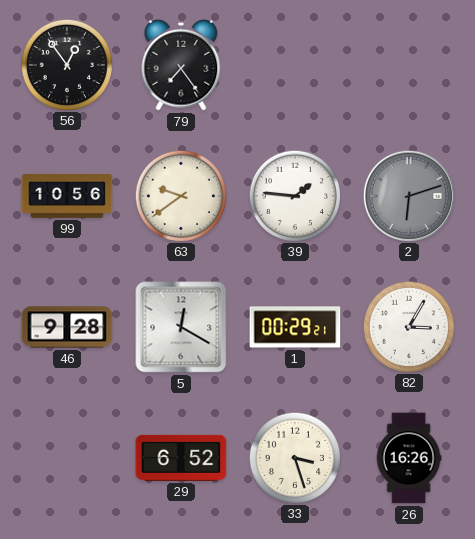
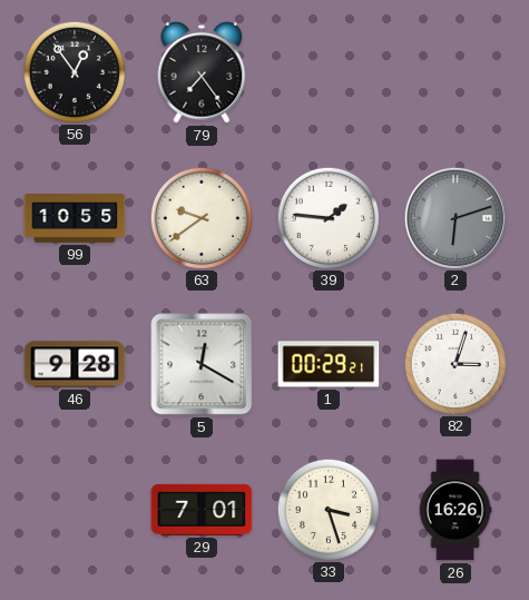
99: 10:56 -> 10:55
82: 3:05 -> 3:03
29: 6:52 -> 7:01
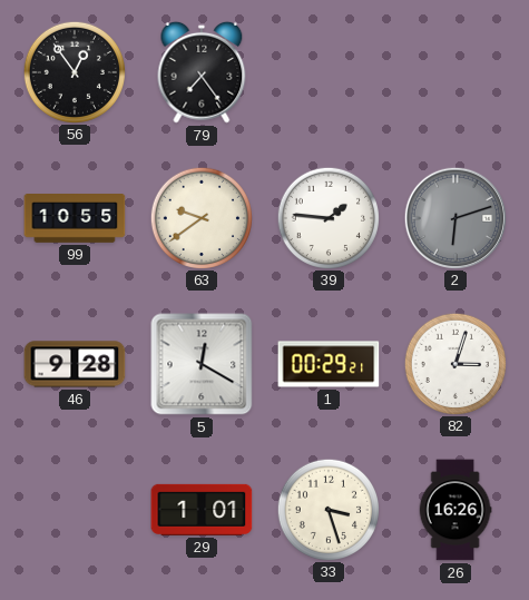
29: 7:01 -> 1:01
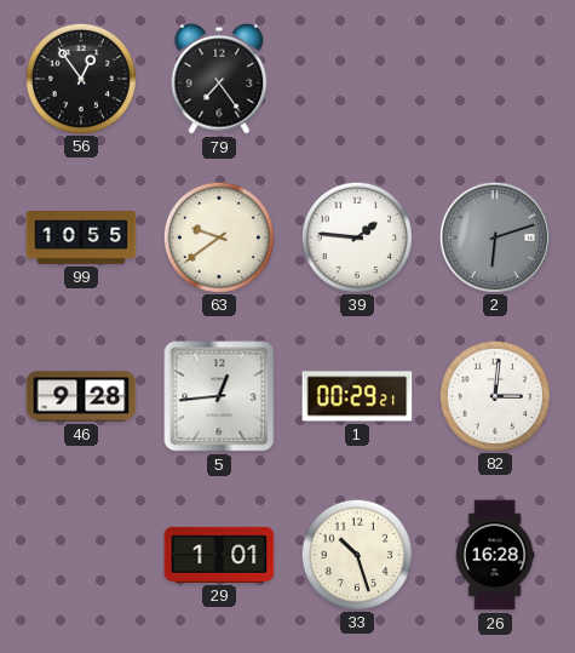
5: 12:20 -> 12:44
82: 3:03 -> 3:01
33: 3:27 -> 10:27
26: 16:26 -> 16:28
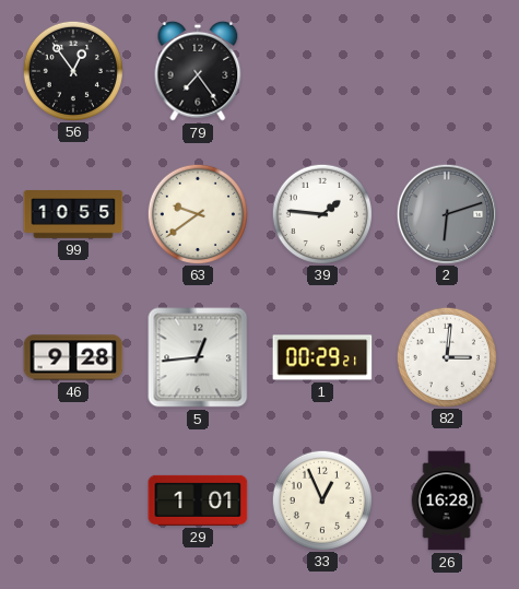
33: 10:27 -> 12:56
